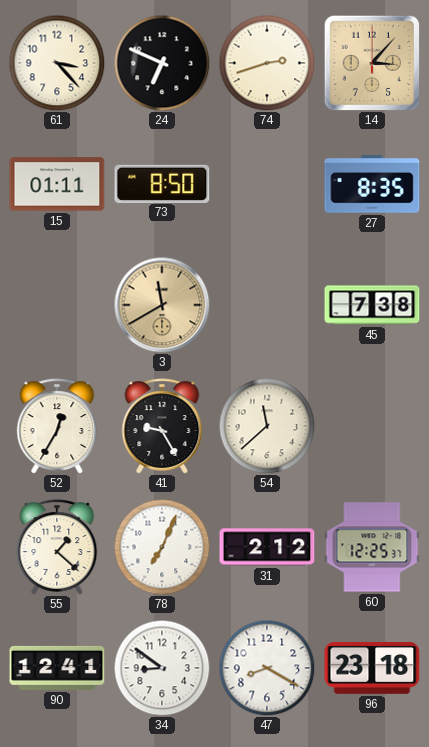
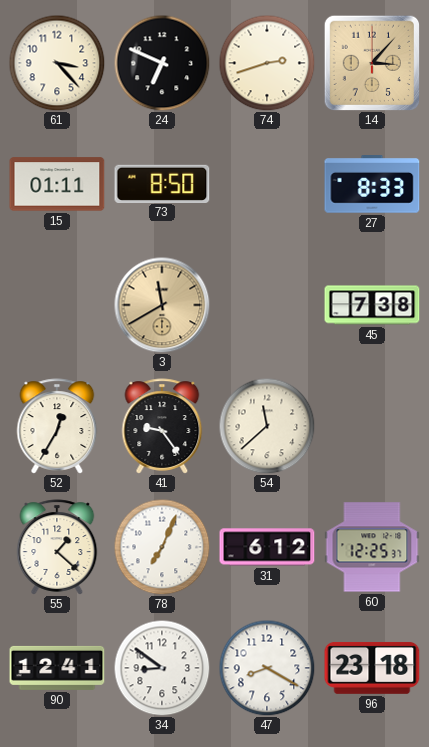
27: 8:35 -> 8:33
41: 9:25 -> 9:24
31: 2:12 -> 6:12
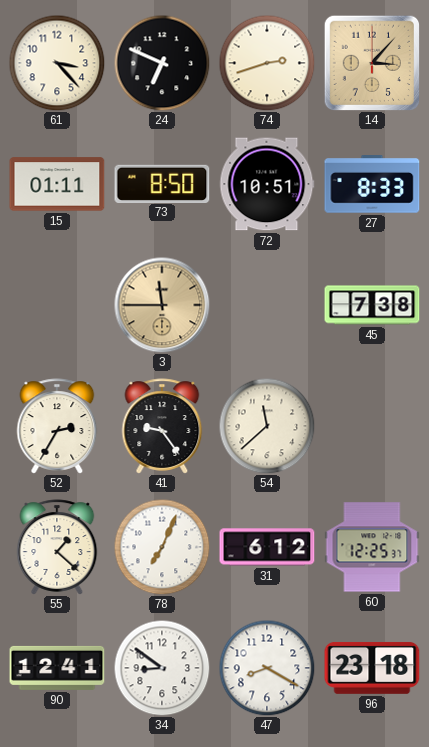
72: none -> 10:51
3: 11:40 -> 11:45
52: 12:35 -> 2:35
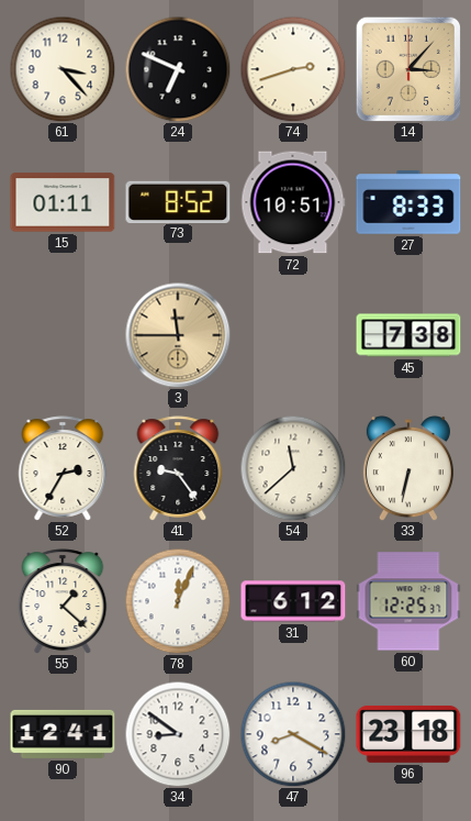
73: 8:50 -> 8:52
33: none -> 6:32
78: 7:04 -> 12:04
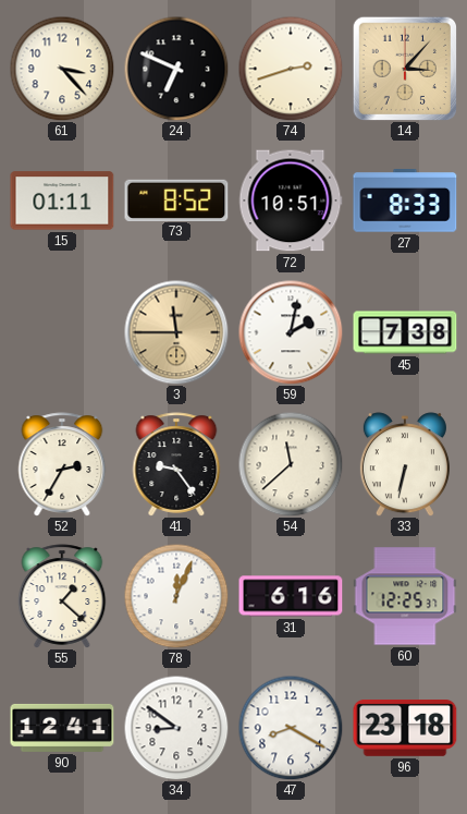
59: none -> 2:02
31: 6:12 -> 6:16
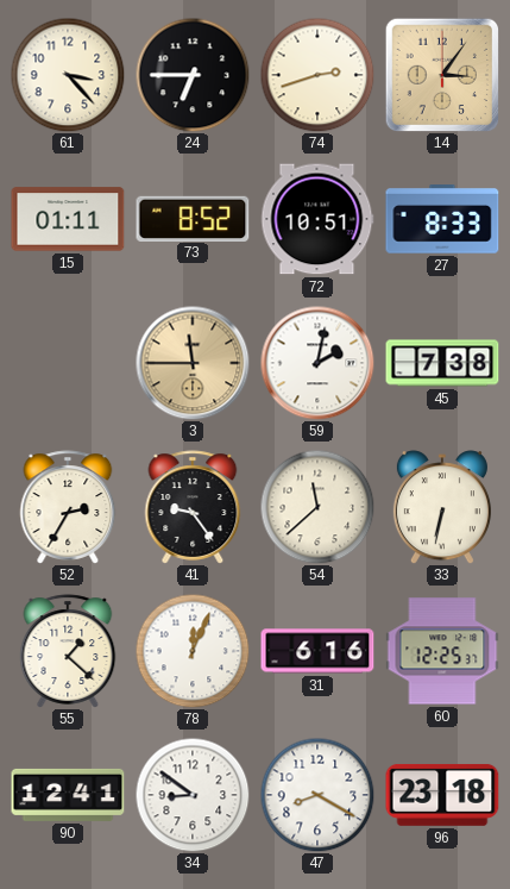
24: 6:49 -> 6:45
14: 3:07 -> 3:06
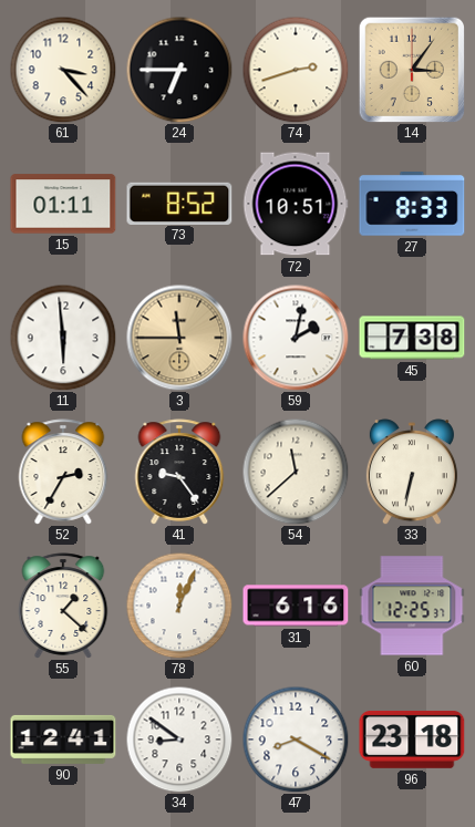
11: none -> 5:59
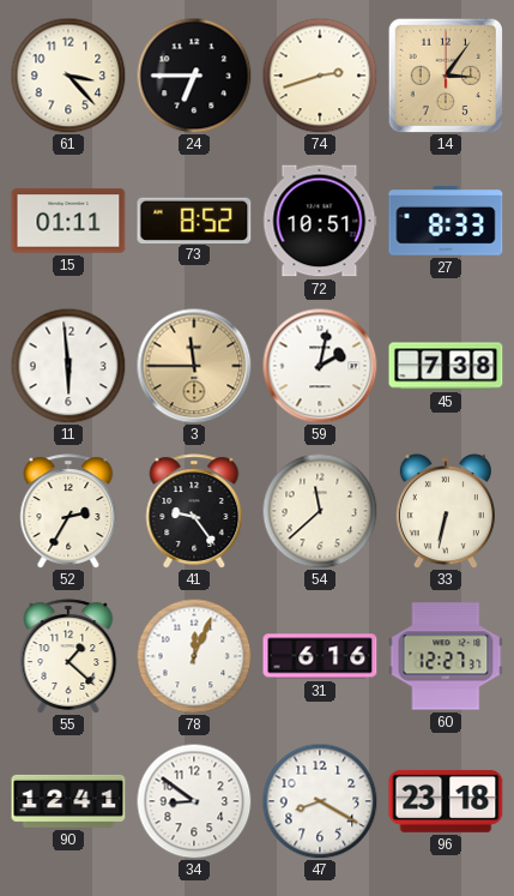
60: 12:25 -> 12:27
